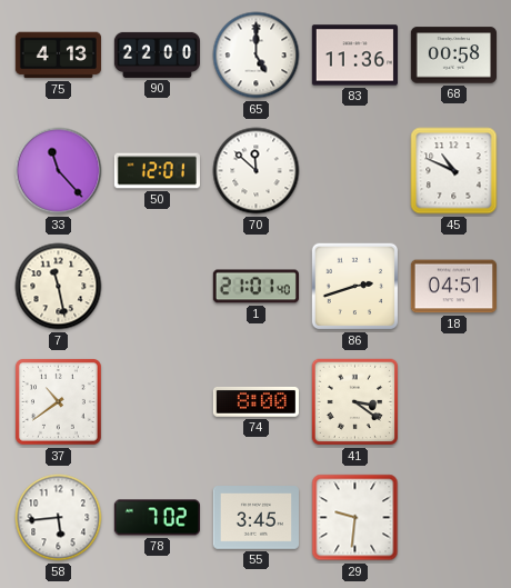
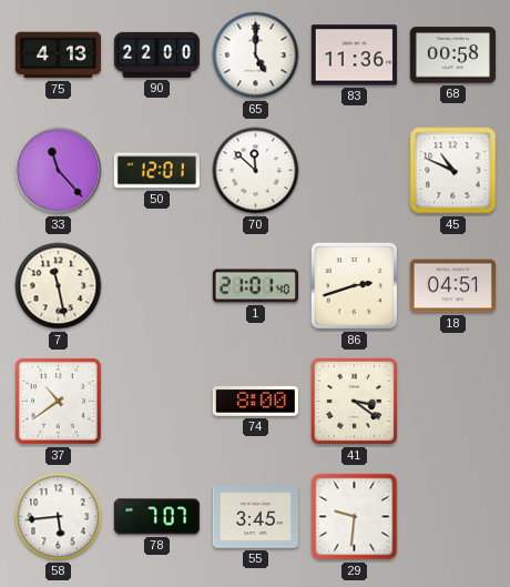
78: 7:02 -> 7:07
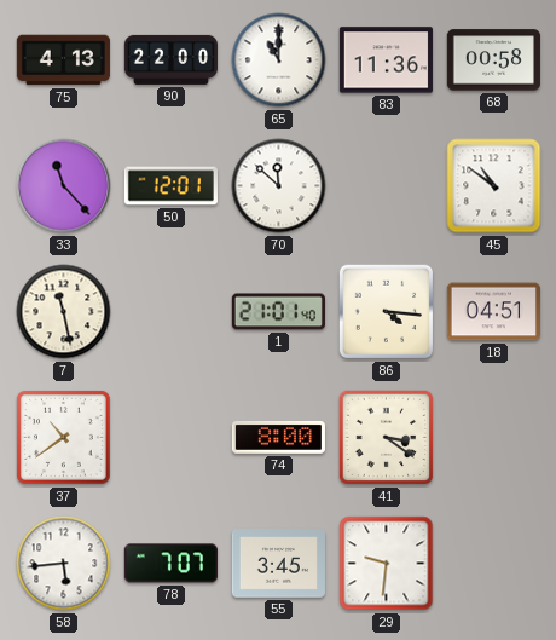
65: 5:00 -> 11:00
45: 10:49 -> 10:51
86: 2:42 -> 4:16
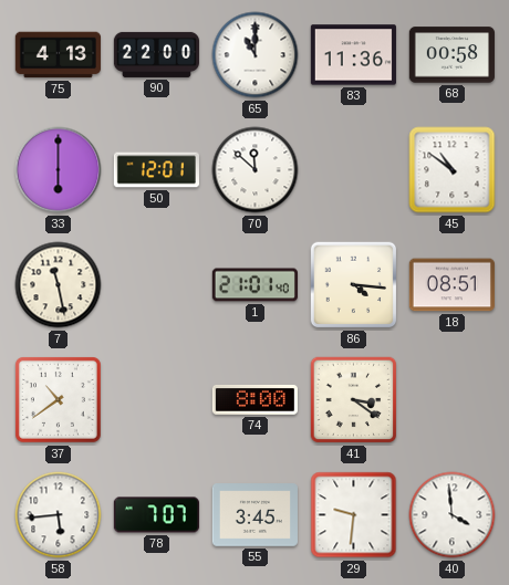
33: 11:23 -> 6:00
18: 04:51 -> 08:51
40: none -> 3:59
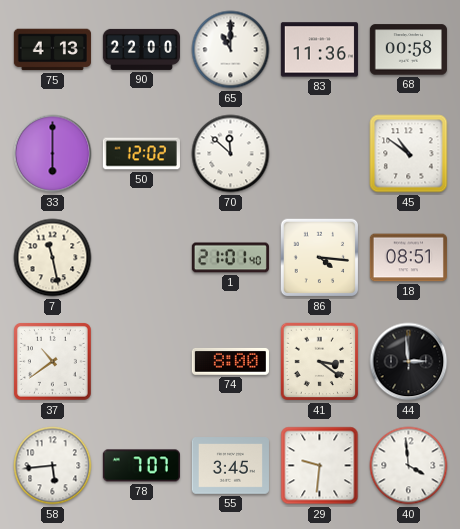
50: 12:01 -> 12:02
44: none -> 2:59
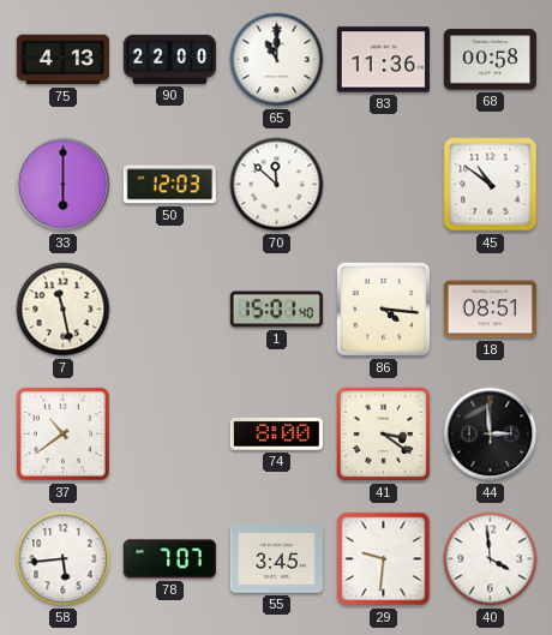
50: 12:02 -> 12:03
1: 21:01 -> 15:01
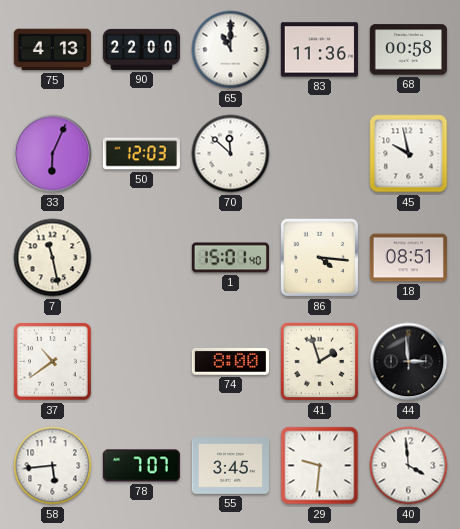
33: 6:00 -> 6:04
45: 10:51 -> 9:58
41: 3:21 -> 1:57
